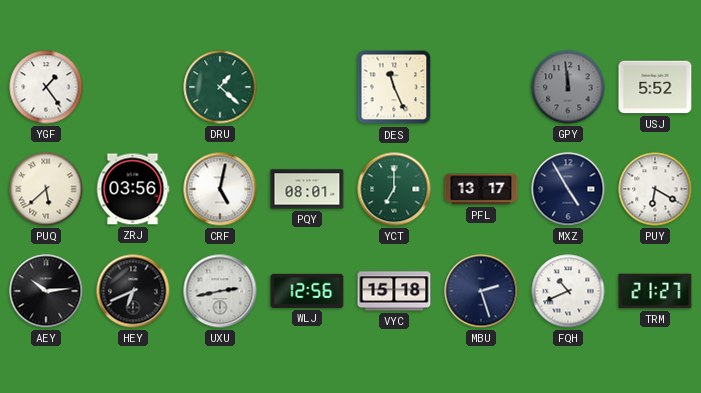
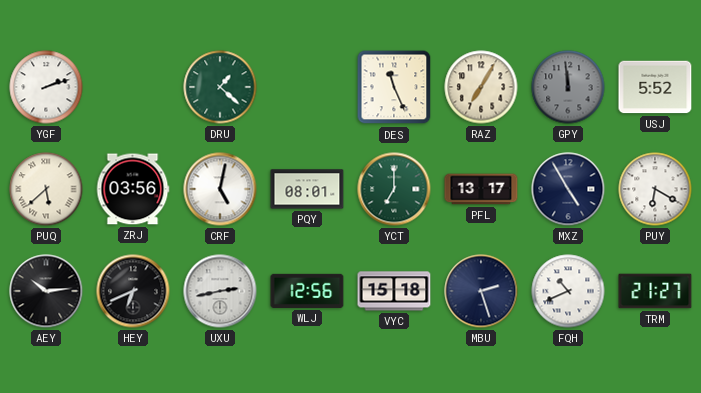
YGF: 1:24 -> 2:12
RAZ: none -> 7:05
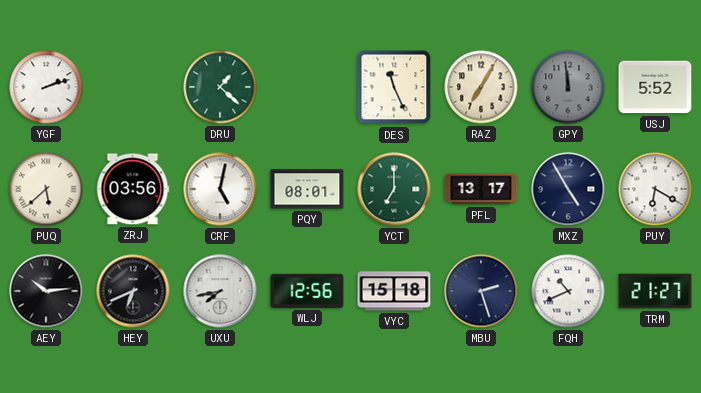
UXU: 2:43 -> 7:43
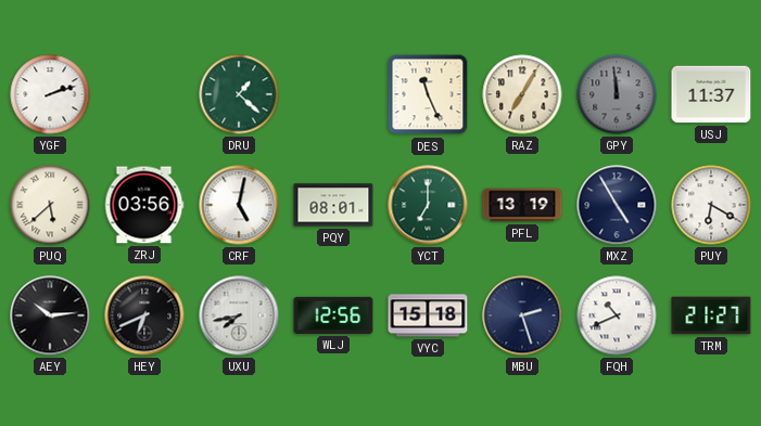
USJ: 5:52 -> 11:37
PFL: 13:17 -> 13:19
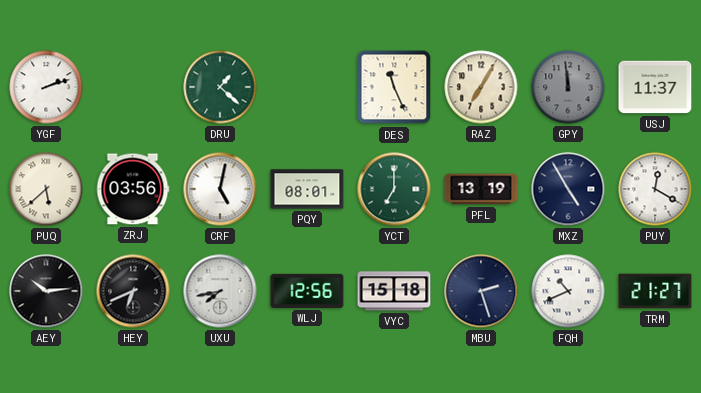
PUY: 6:20 -> 12:20
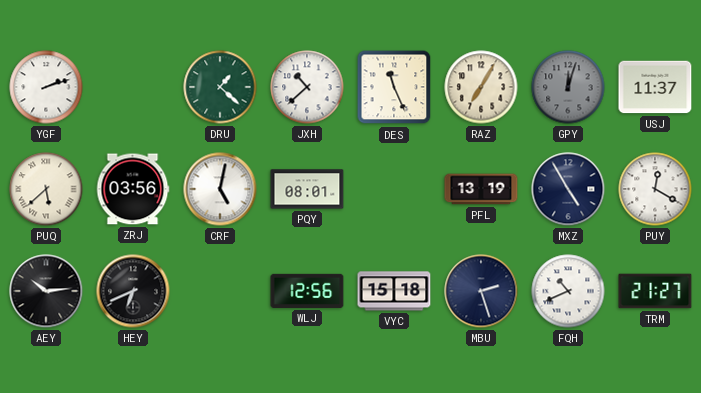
JXH: none -> 10:38
GPY: 11:59 -> 12:03
YCT: 7:00 -> none
UXU: 7:43 -> none
